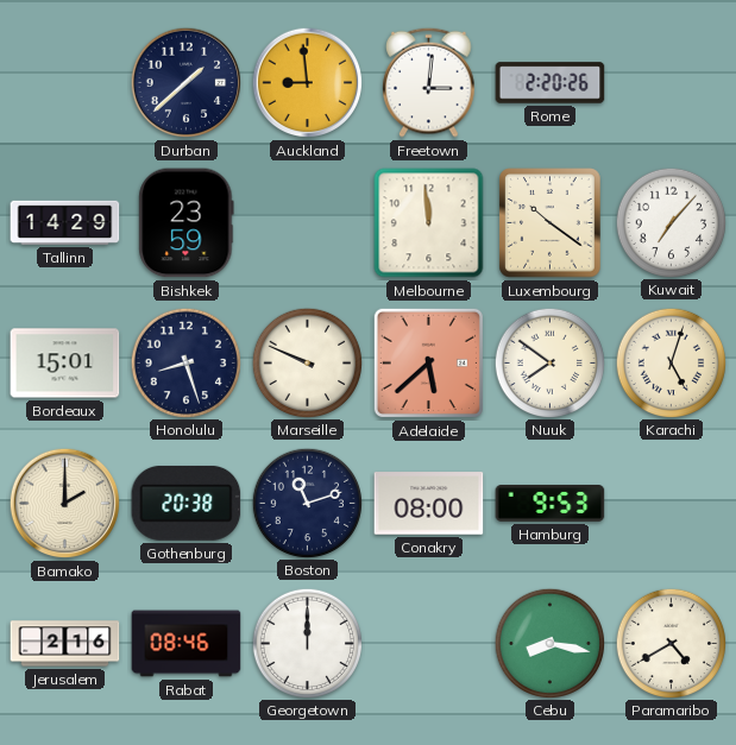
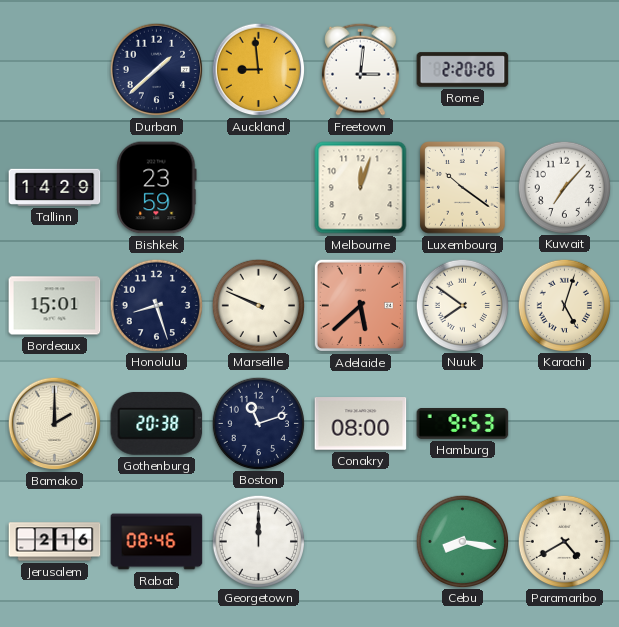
Melbourne: 11:59 -> 12:03
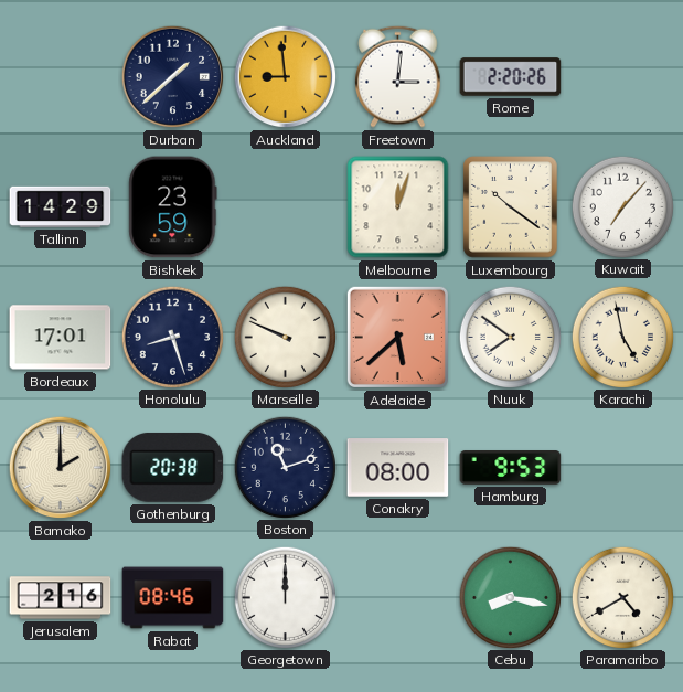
Bordeaux: 15:01 -> 17:01
Karachi: 5:03 -> 4:58
